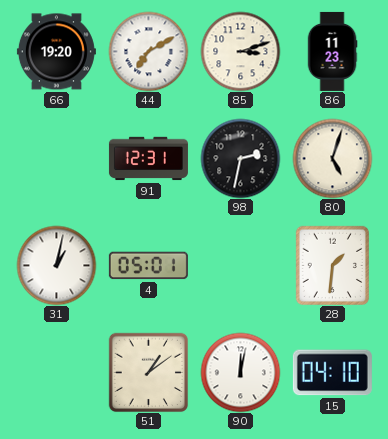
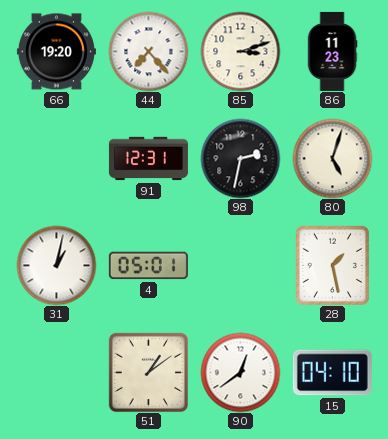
44: 7:10 -> 7:23
28: 1:31 -> 1:28
90: 12:02 -> 12:39
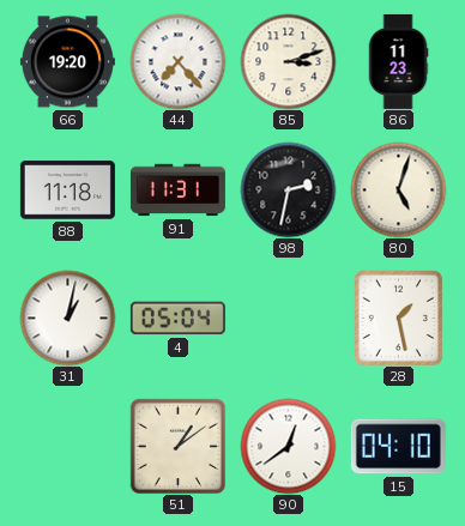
88: none -> 11:18
91: 12:31 -> 11:31
4: 05:01 -> 05:04
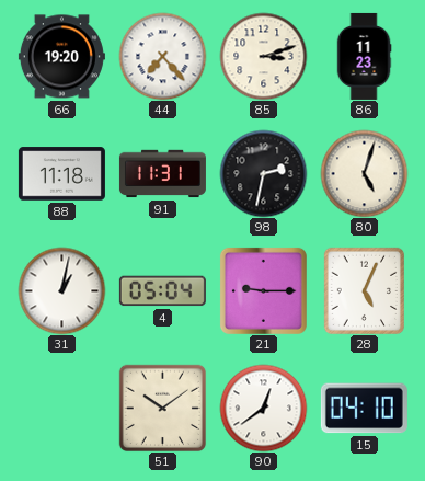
21: none -> 9:15
28: 1:28 -> 5:04
51: 1:09 -> 10:09
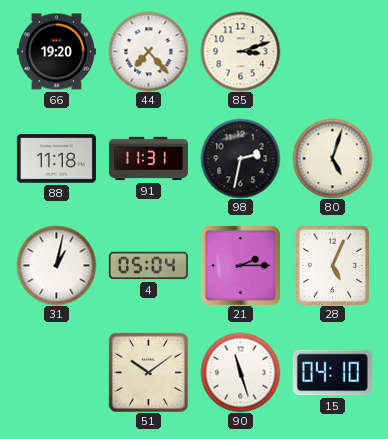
86: 11:23 -> none
21: 9:15 -> 2:15
90: 12:39 -> 11:27
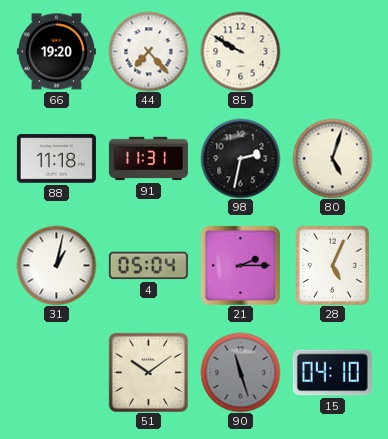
85: 3:12 -> 9:50
90 dial: white -> grey
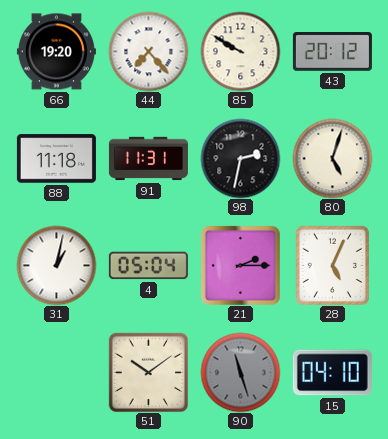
43: none -> 20:12
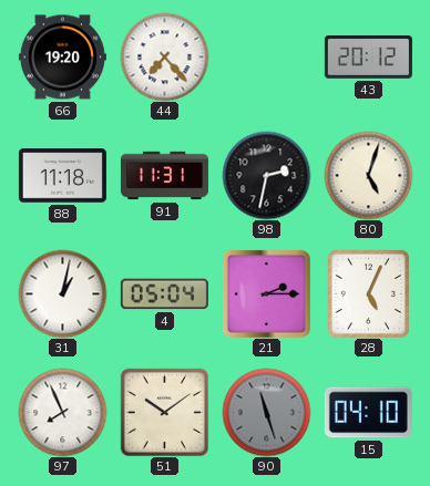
85: 9:50 -> none
97: none -> 7:56
